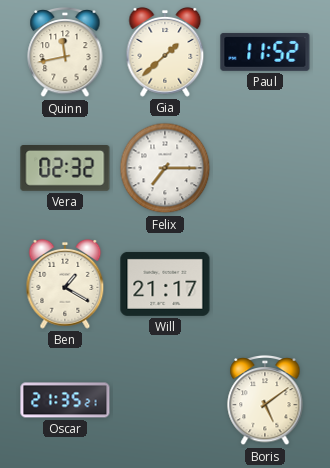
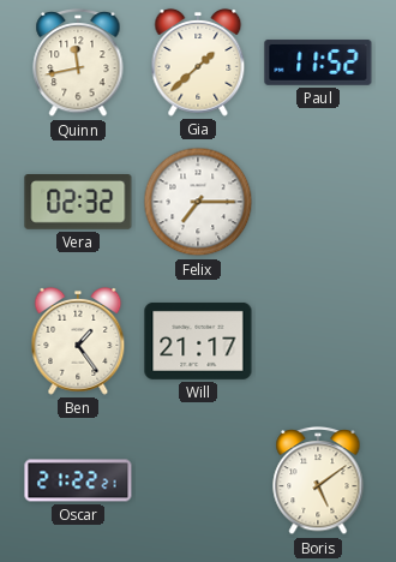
Ben: 1:20 -> 1:24
Oscar: 21:35 -> 21:22
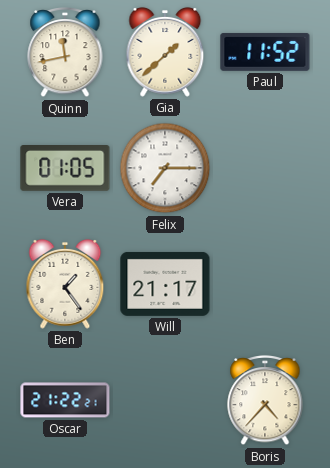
Vera: 02:32 -> 01:05
Boris: 5:09 -> 4:37
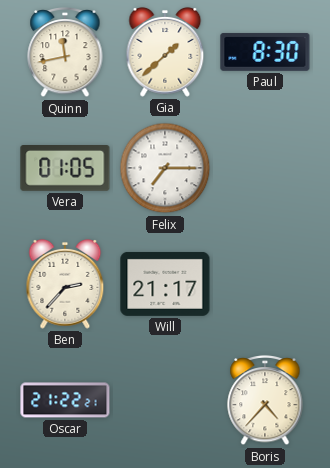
Paul: 11:52 -> 8:30
Ben: 1:24 -> 2:37
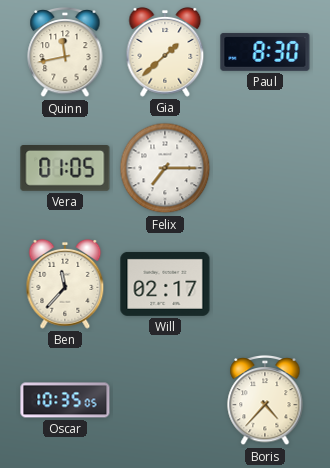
Ben: 2:37 -> 11:37
Will: 21:17 -> 02:17
Oscar: 21:22 -> 10:35
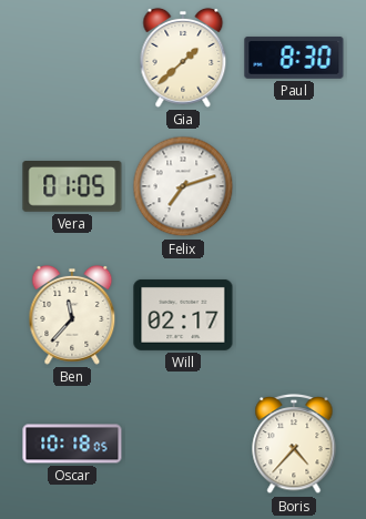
Quinn: 11:43 -> none
Felix: 7:15 -> 7:12
Oscar: 10:35 -> 10:18
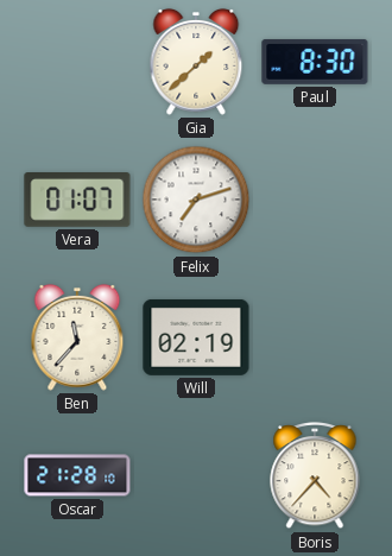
Vera: 01:05 -> 01:07
Will: 02:17 -> 02:19
Oscar: 10:18 -> 21:28
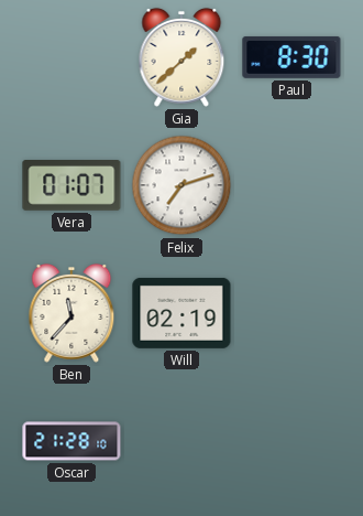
Boris: 4:37 -> none
